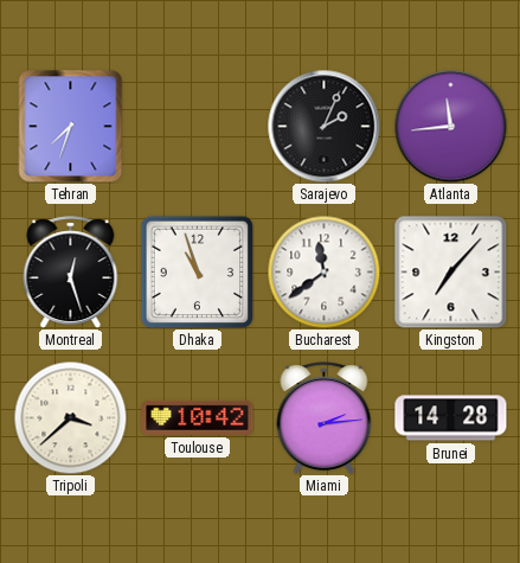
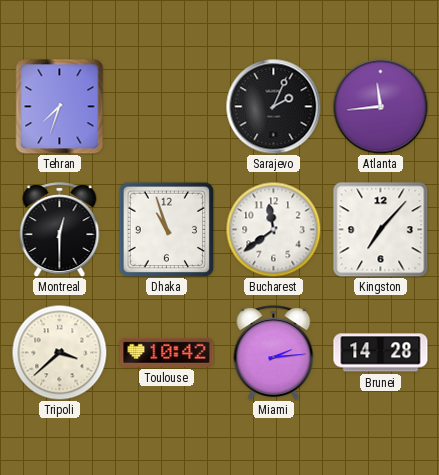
Montreal: 12:27 -> 12:30
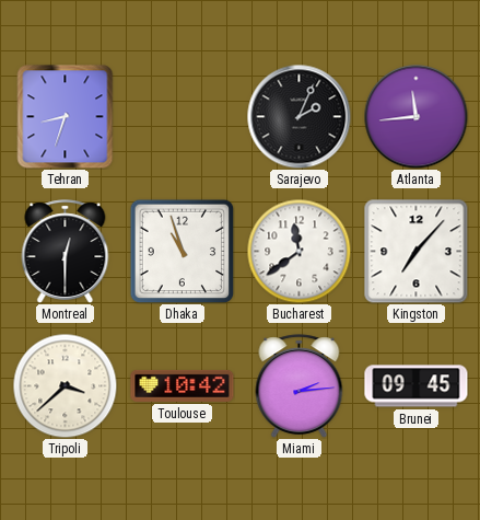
Tehran: 7:33 -> 8:33
Brunei: 14:28 -> 09:45
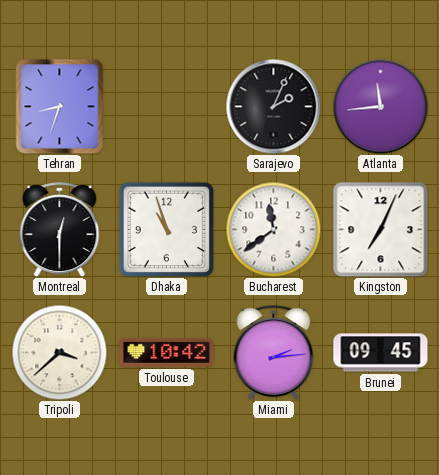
Kingston: 7:07 -> 7:04
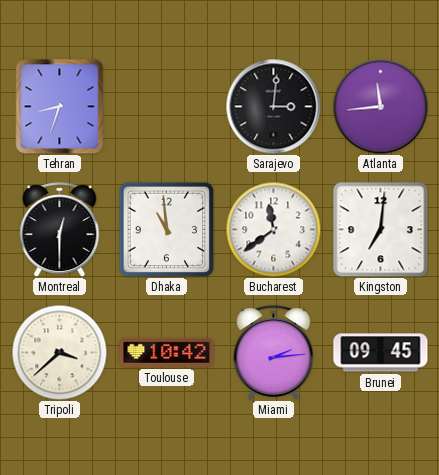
Sarajevo: 2:04 -> 3:01
Dhaka: 10:57 -> 10:59
Kingston: 7:04 -> 7:01
